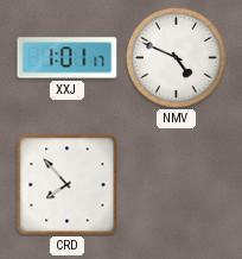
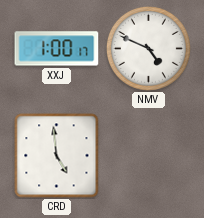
XXJ: 1:01 -> 1:00
CRD: 7:53 -> 4:59
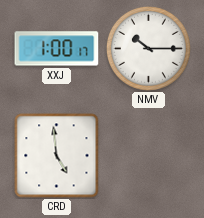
NMV: 4:49 -> 10:15
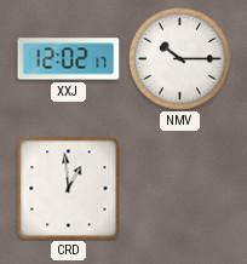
XXJ: 1:00 -> 12:02
CRD: 4:59 -> 12:59
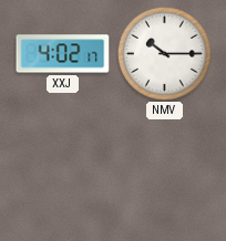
XXJ: 12:02 -> 4:02
CRD: 12:59 -> none
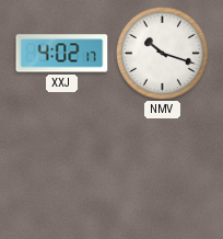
NMV: 10:15 -> 10:18
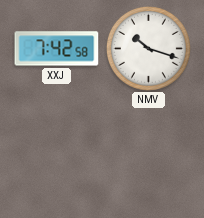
XXJ: 4:02 -> 7:42
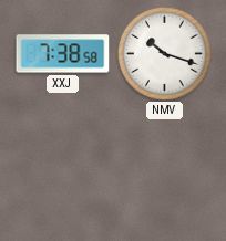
XXJ: 7:42 -> 7:38
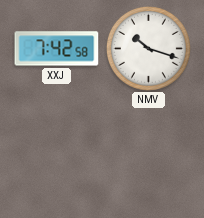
XXJ: 7:38 -> 7:42
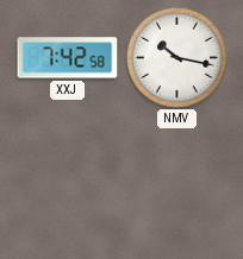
NMV: 10:18 -> 10:17
